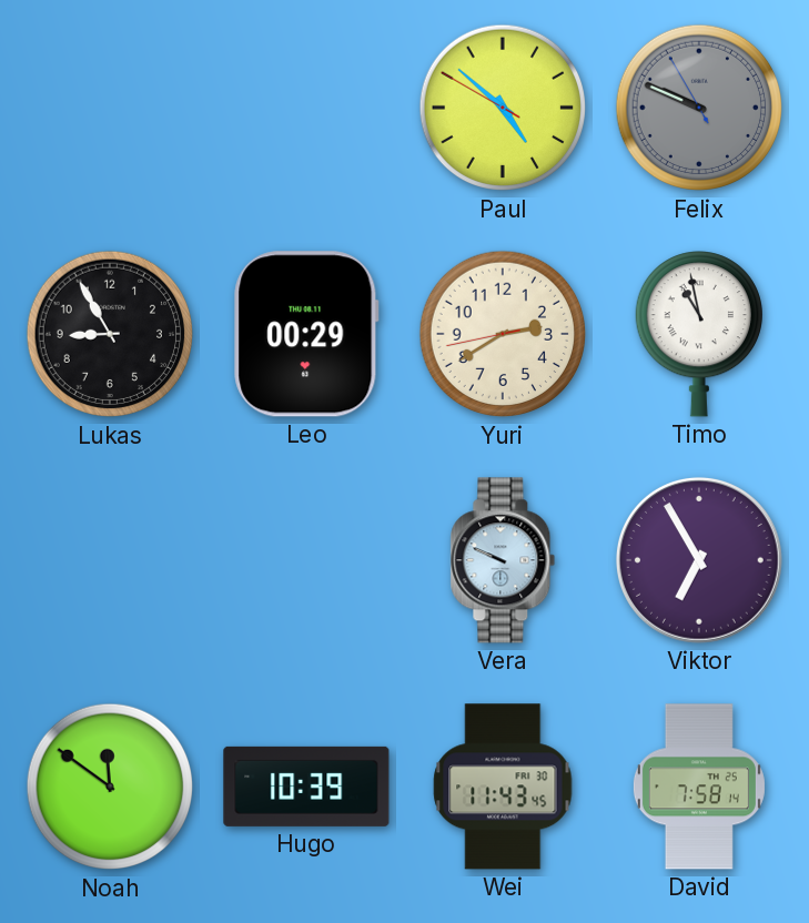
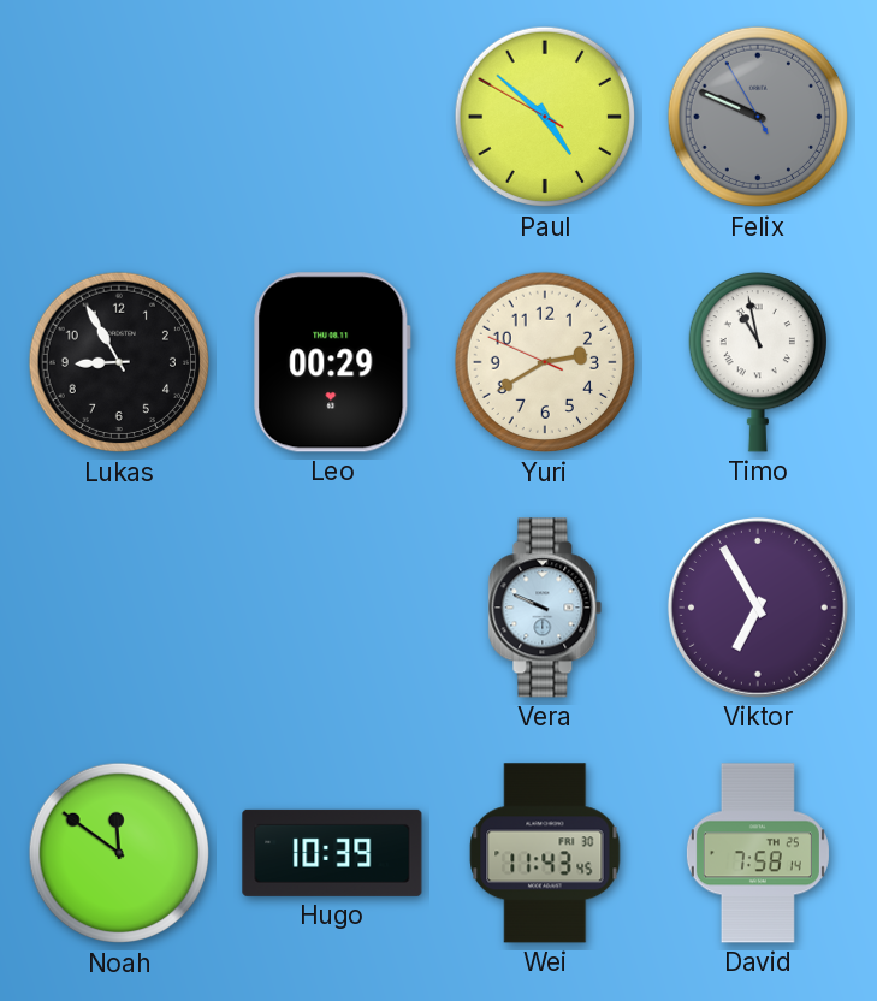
Yuri: 2:39:43 -> 2:39:49
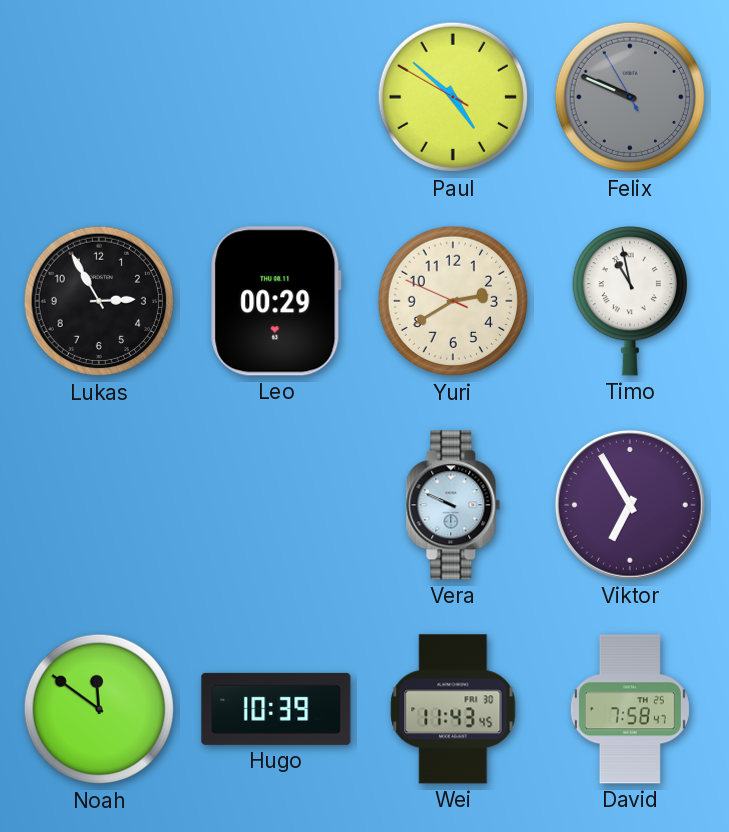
Lukas: 8:55 -> 2:55
David: 7:58:14 -> 7:58:47
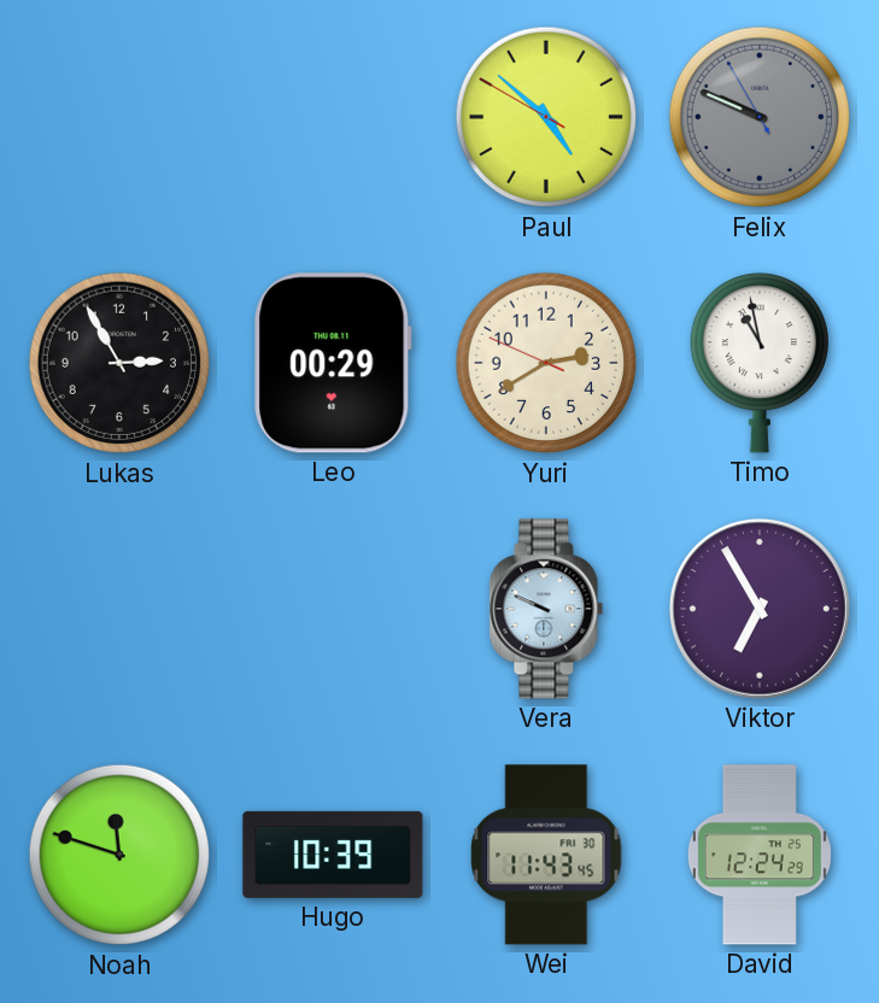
Noah: 11:51 -> 11:48
David: 7:58 -> 12:24
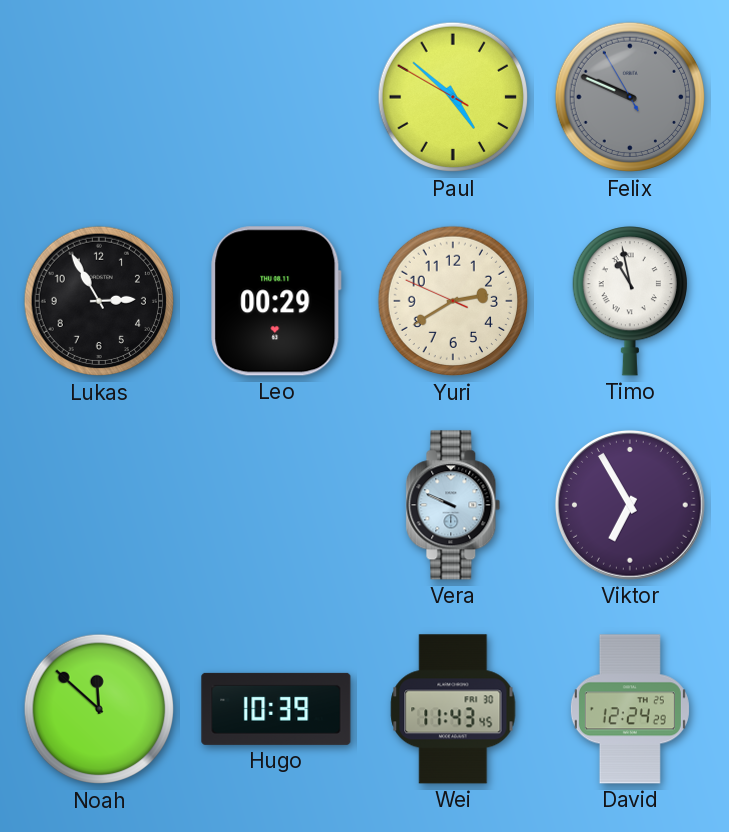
Noah: 11:48 -> 11:52
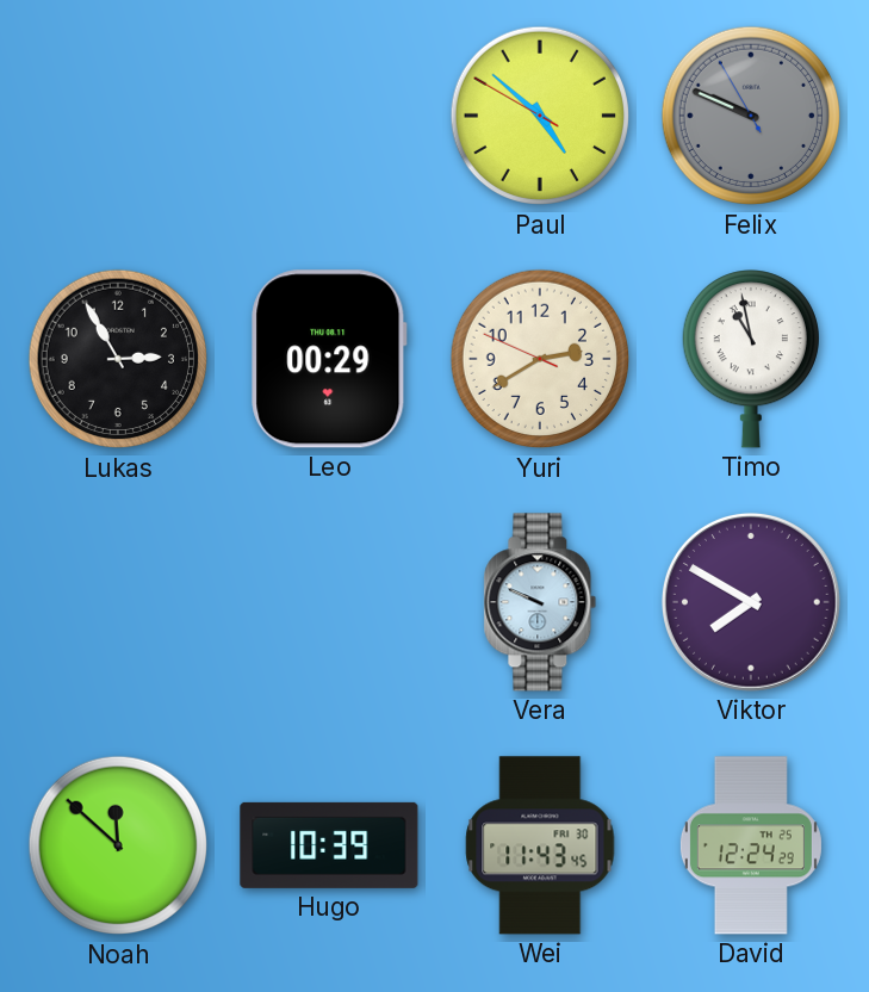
Viktor: 6:55 -> 7:50
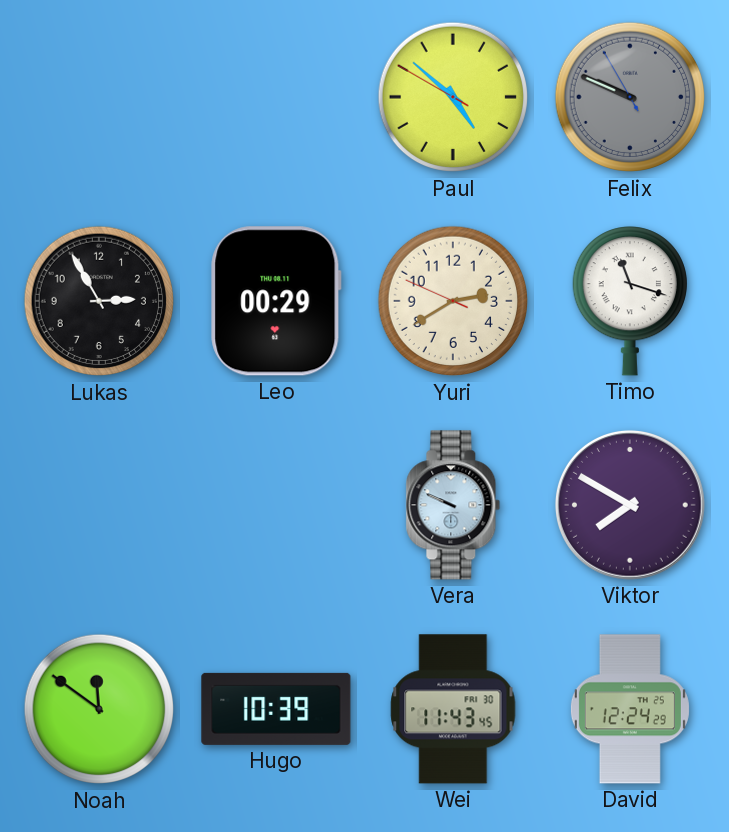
Timo: 10:58 -> 11:18
Noah: 11:52 -> 11:51
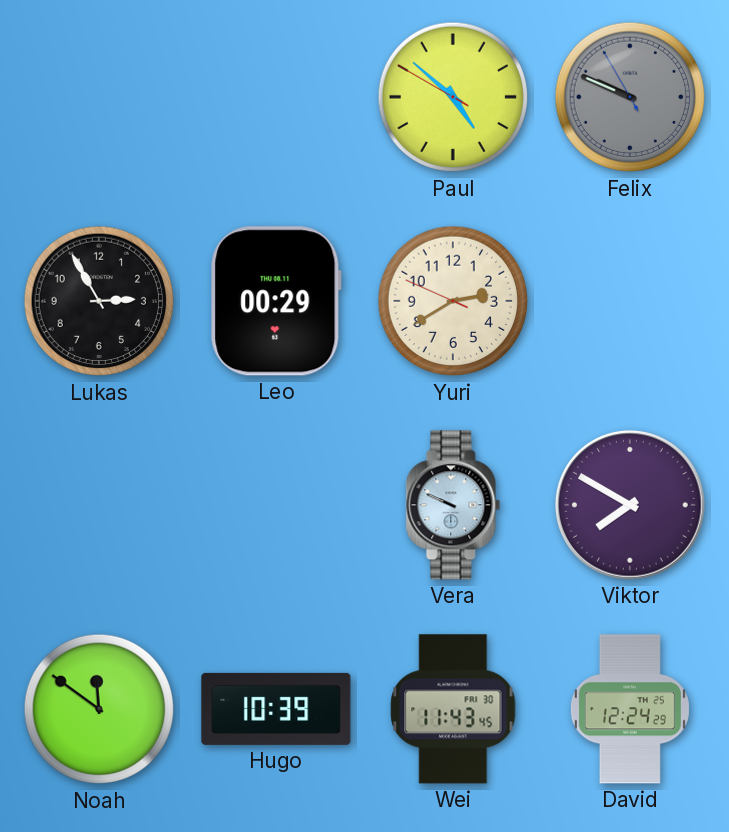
Timo: 11:18 -> none
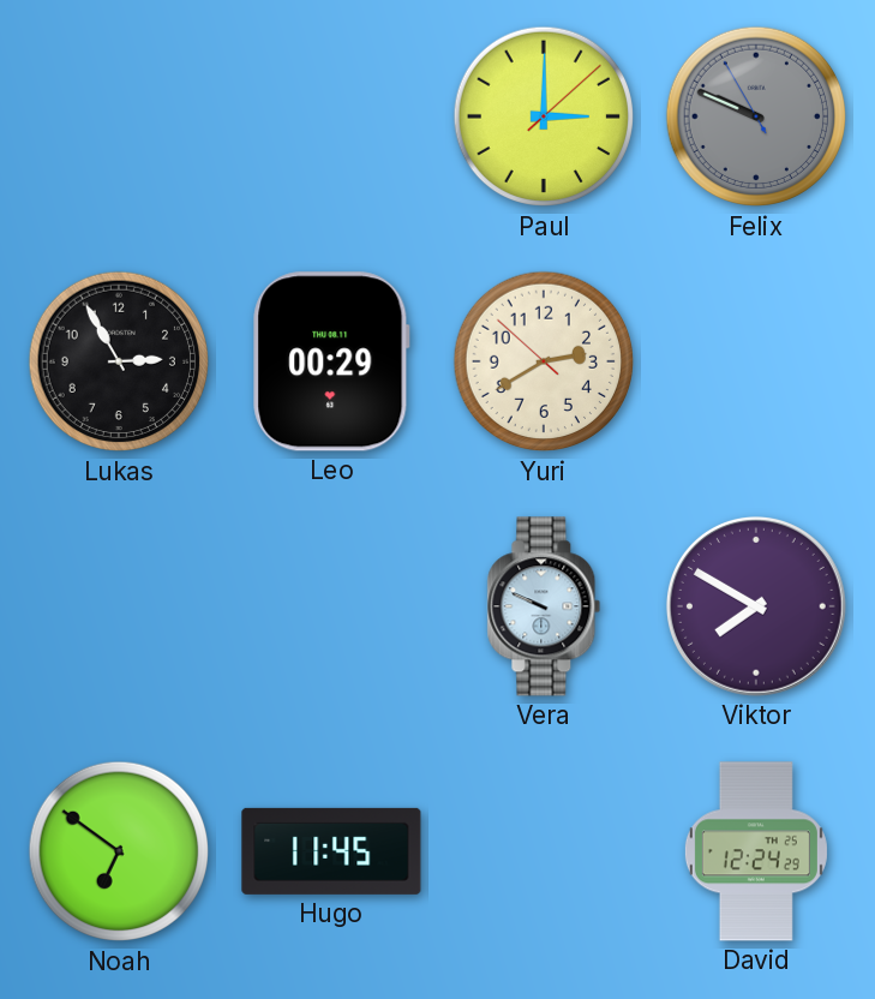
Paul: 4:51 -> 3:00
Yuri: 2:39:49 -> 2:39:52
Noah: 11:51 -> 6:51
Hugo: 10:39 -> 11:45
Wei: 11:43 -> none
